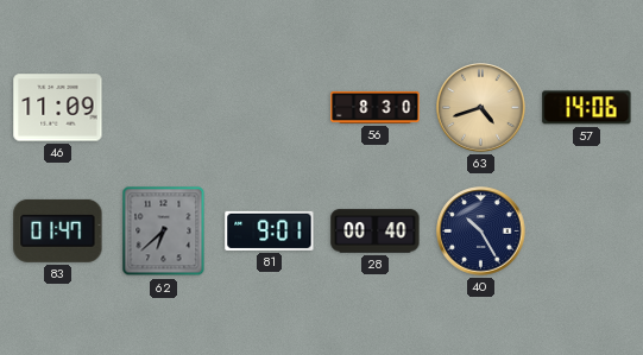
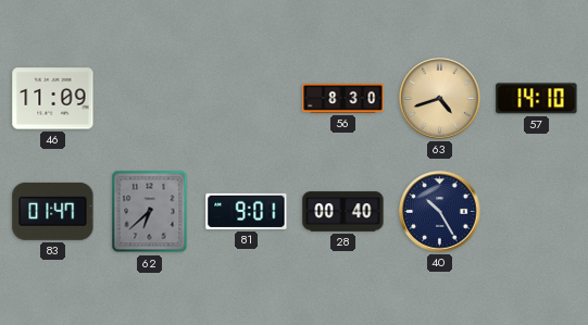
57: 14:06 -> 14:10
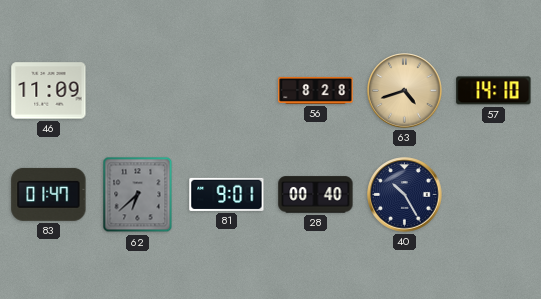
56: 8:30 -> 8:28
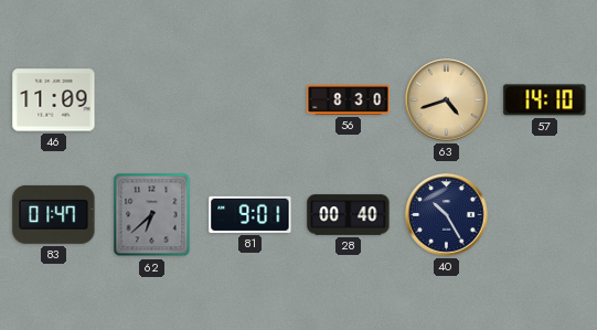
56: 8:28 -> 8:30
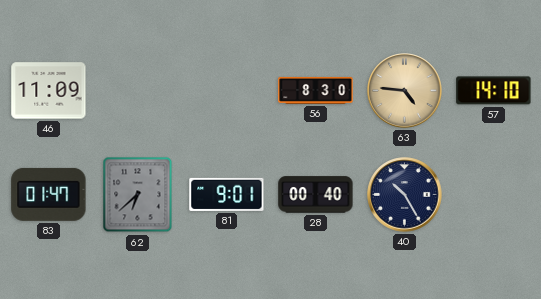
63: 4:42 -> 4:46
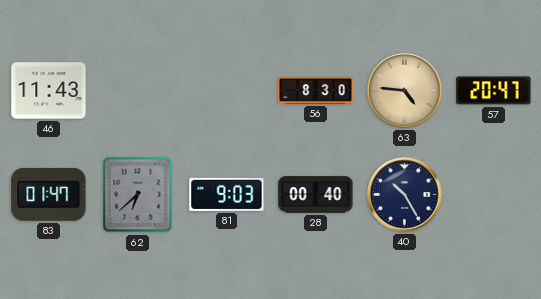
46: 11:09 -> 11:43
57: 14:10 -> 20:47
81: 9:01 -> 9:03
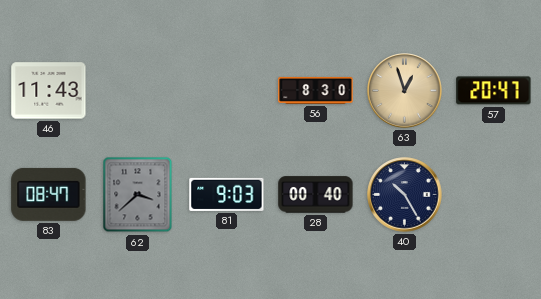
63: 4:46 -> 12:57
83: 01:47 -> 08:47
62: 6:38 -> 3:38
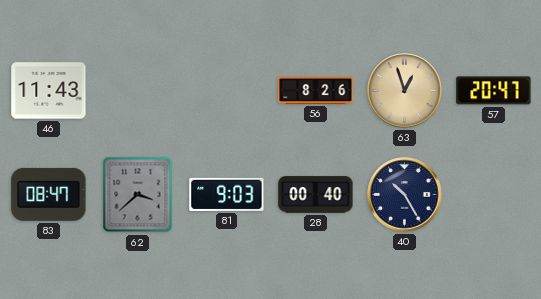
56: 8:30 -> 8:26
